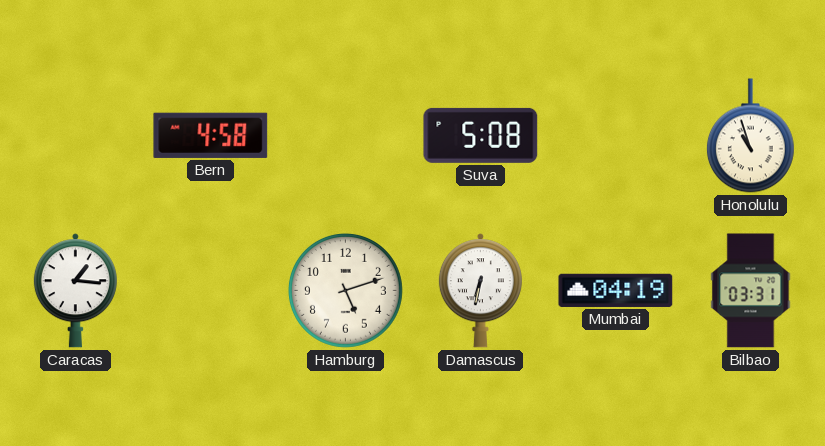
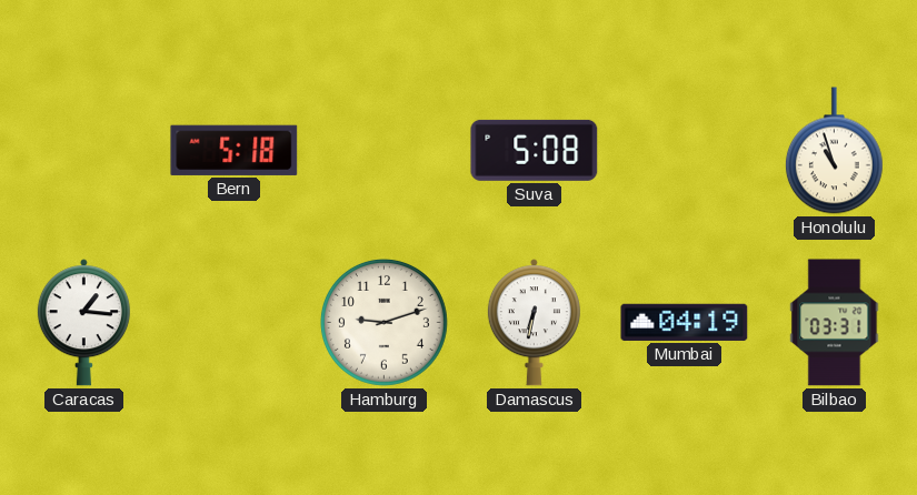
Bern: 4:58 -> 5:18
Hamburg: 5:12 -> 9:12
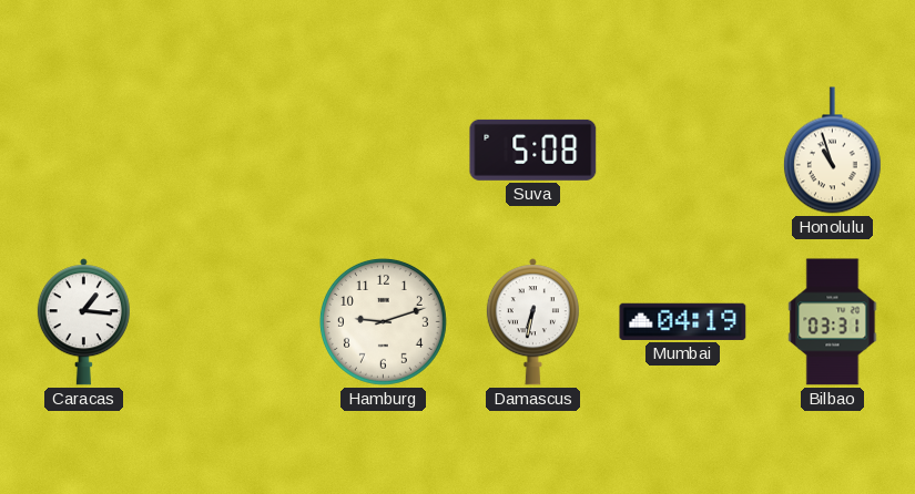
Bern: 5:18 -> none
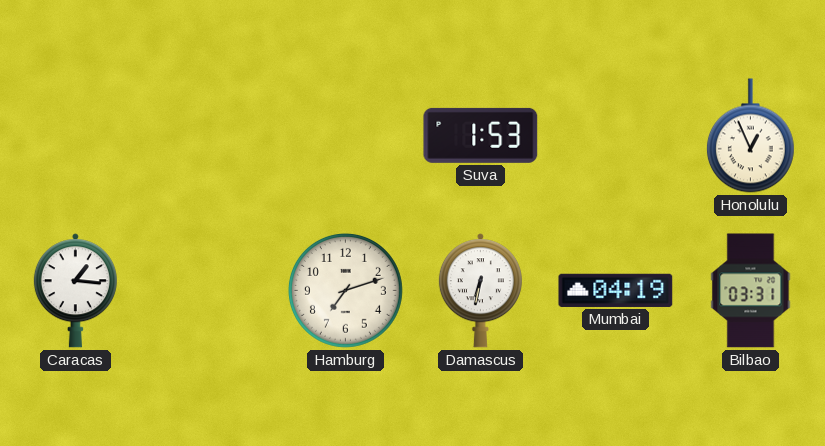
Suva: 5:08 -> 1:53
Honolulu: 10:57 -> 12:56
Hamburg: 9:12 -> 7:12
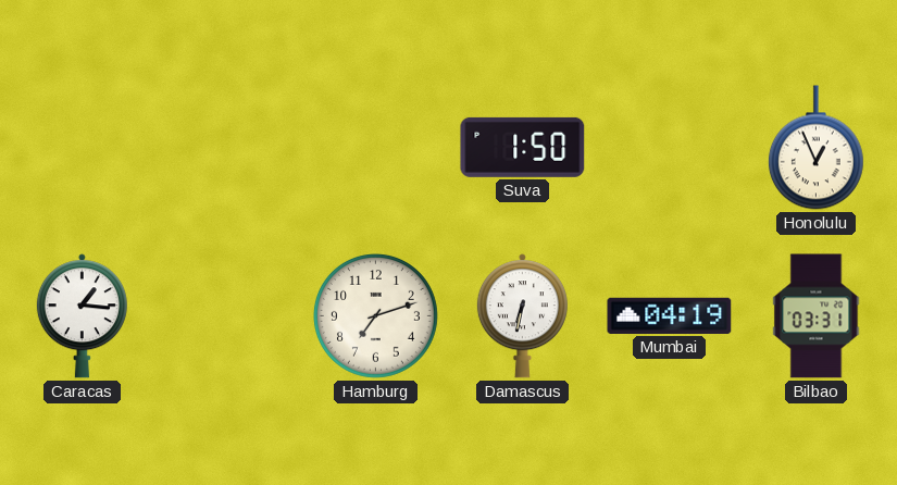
Suva: 1:53 -> 1:50
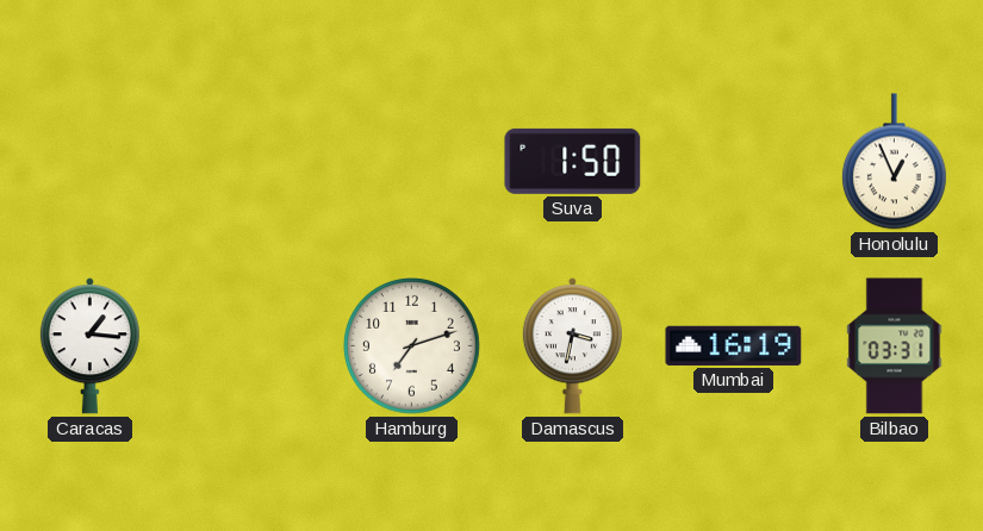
Damascus: 6:32 -> 3:32
Mumbai: 04:19 -> 16:19
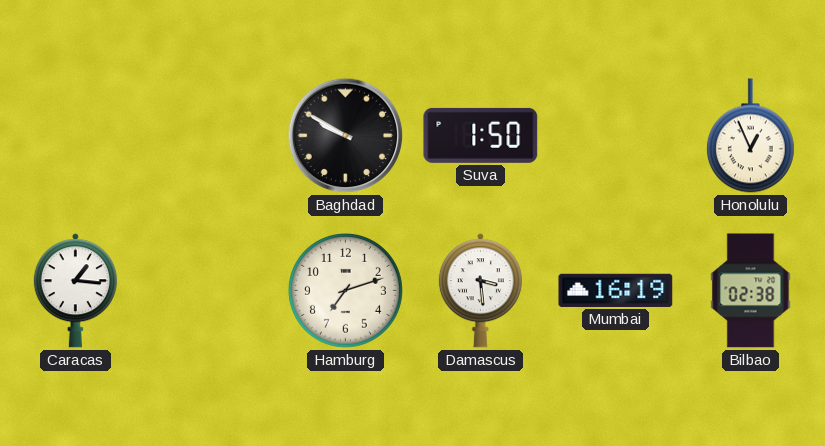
Baghdad: none -> 9:50
Damascus: 3:32 -> 3:29
Bilbao: 03:31 -> 02:38
